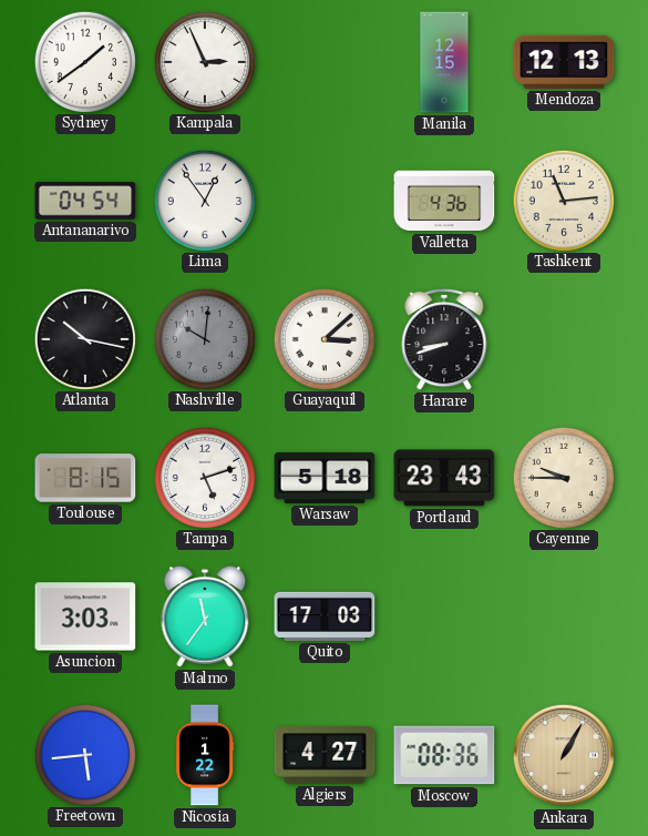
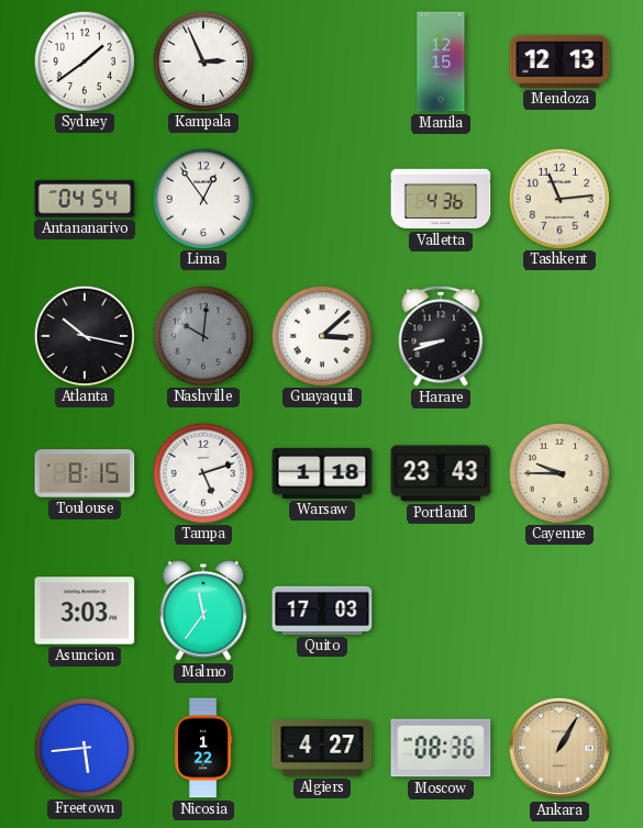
Warsaw: 5:18 -> 1:18
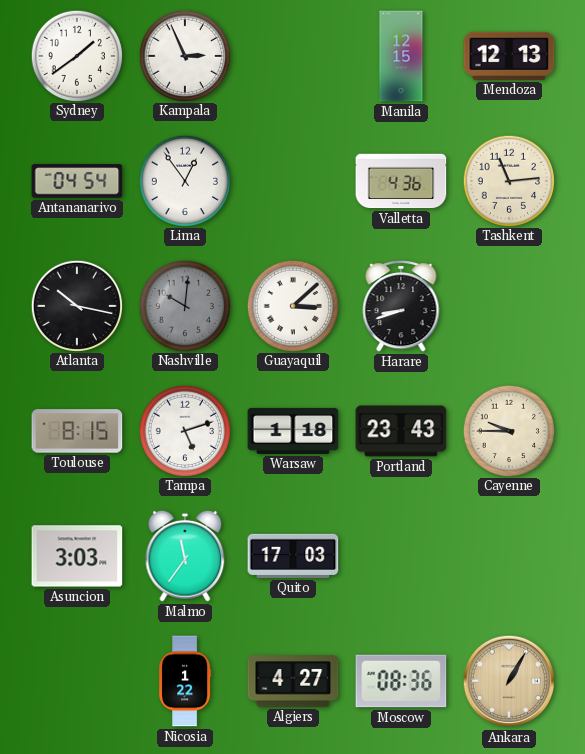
Freetown: 5:44 -> none
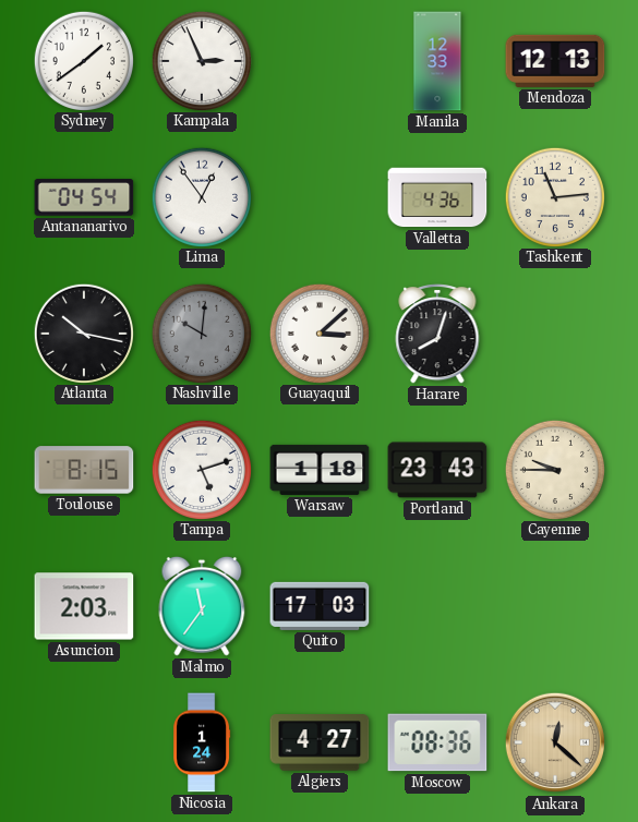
Manila: 12:15 -> 12:33
Harare: 8:42 -> 8:03
Asuncion: 3:03 -> 2:03
Nicosia: 1:22 -> 1:24
Ankara: 1:05 -> 12:22
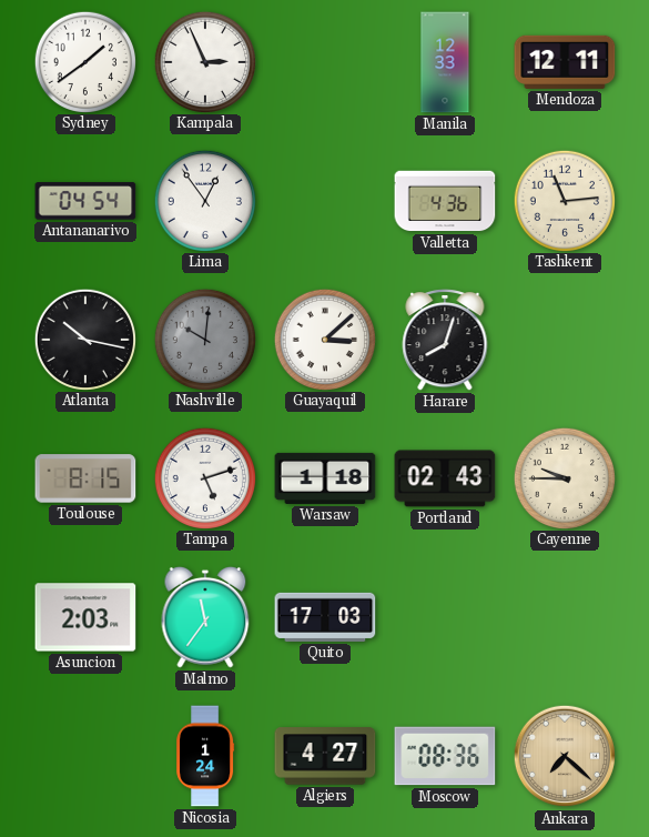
Mendoza: 12:13 -> 12:11
Portland: 23:43 -> 02:43
Ankara: 12:22 -> 7:22
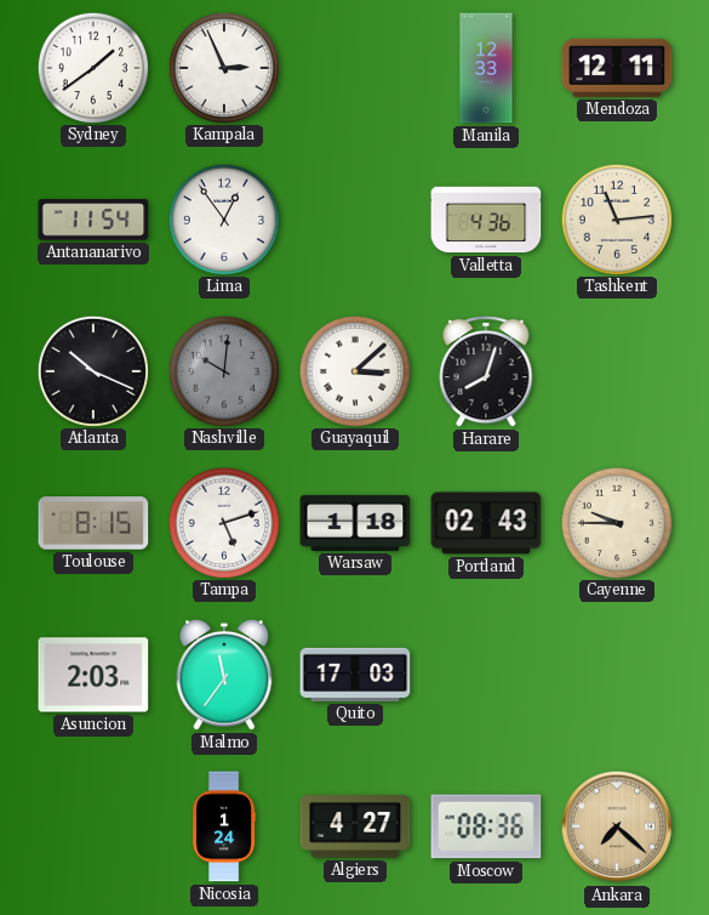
Antananarivo: 04:54 -> 11:54
Atlanta: 10:17 -> 10:19
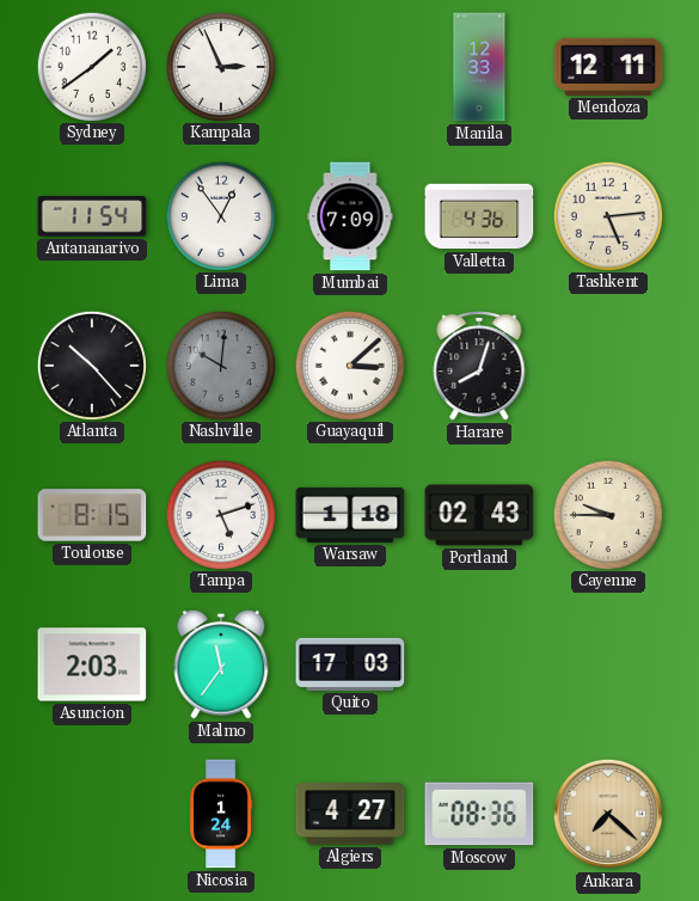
Mumbai: none -> 7:09
Tashkent: 11:14 -> 5:14
Atlanta: 10:19 -> 10:23
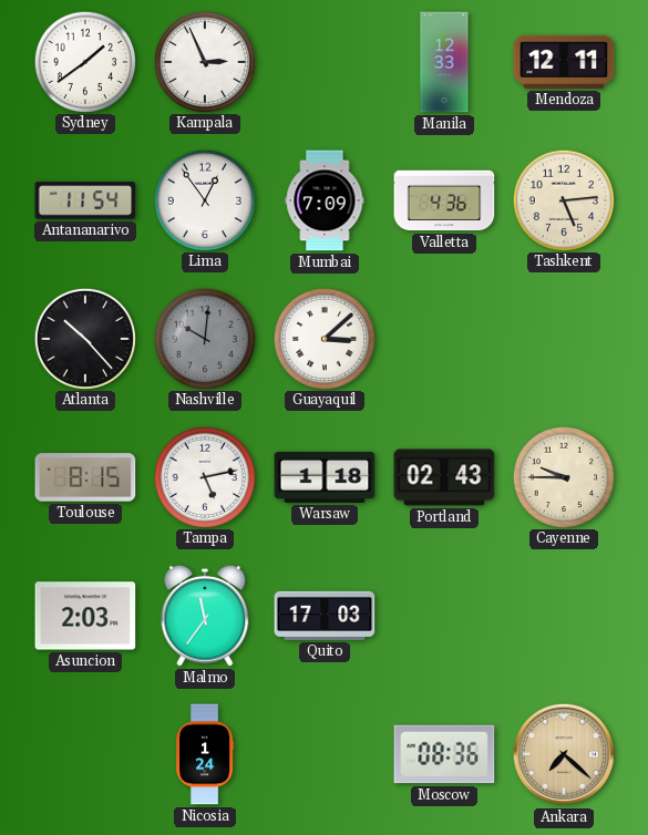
Harare: 8:03 -> none
Tampa: 5:12 -> 5:13
Algiers: 4:27 -> none
